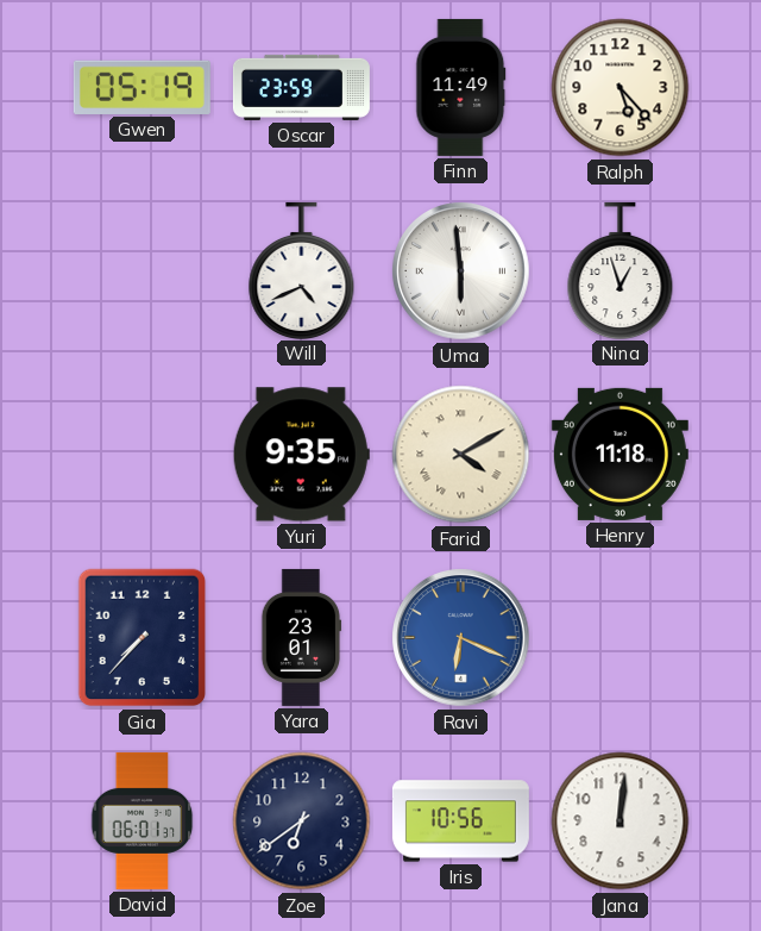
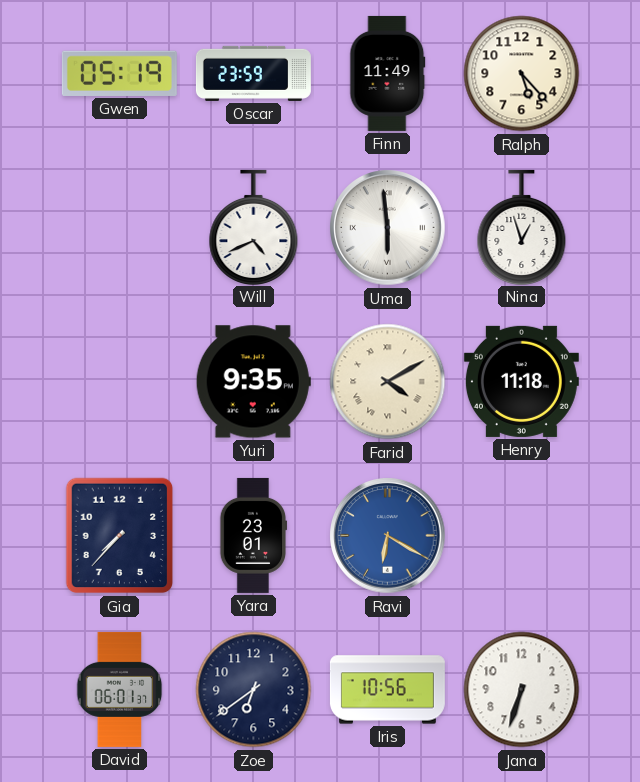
Ravi: 6:19 -> 6:20
Jana: 12:01 -> 6:33
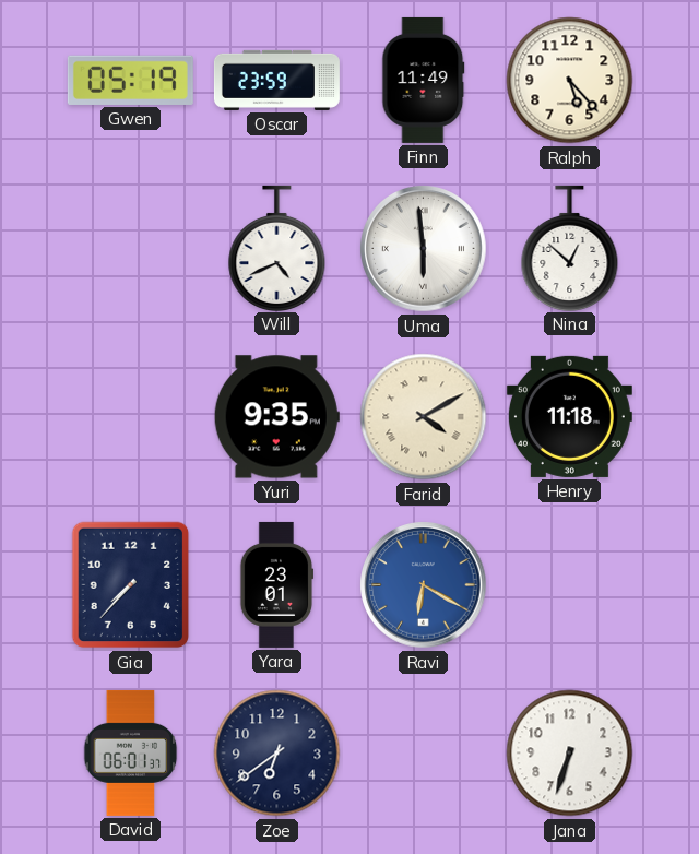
Nina: 12:57 -> 12:52
Iris: 10:56 -> none
